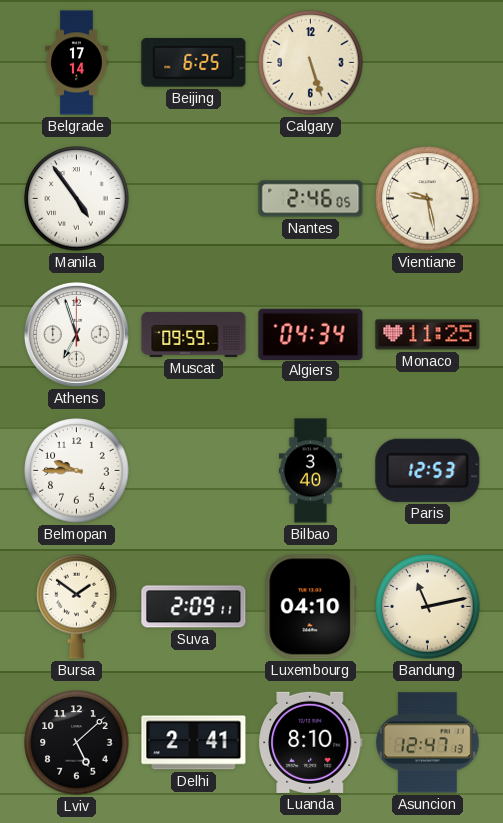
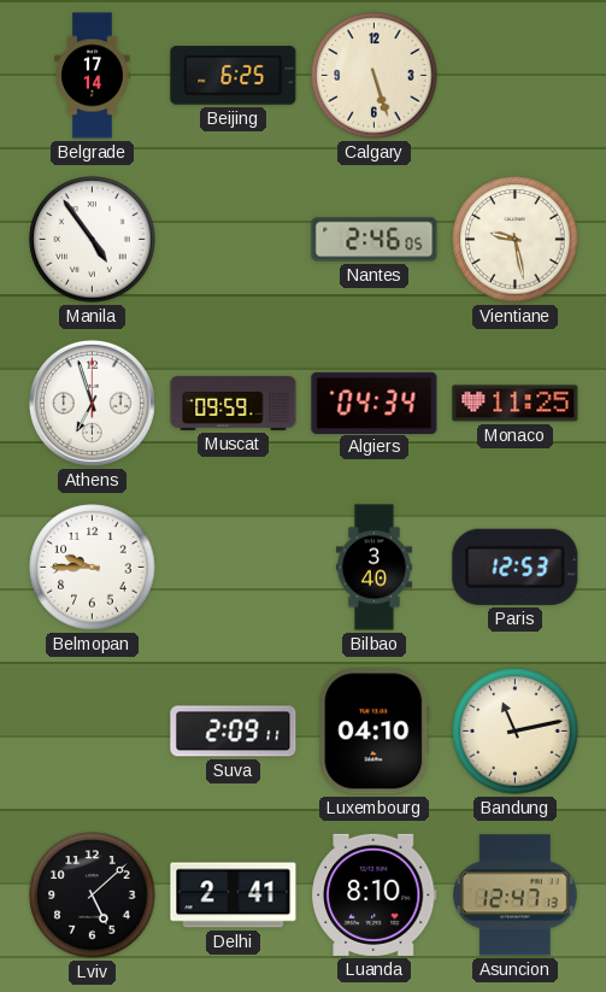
Bursa: 1:51 -> none
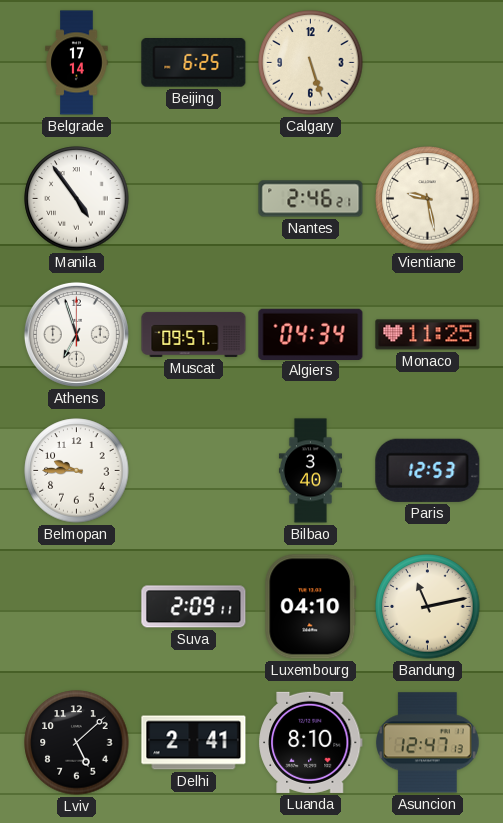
Nantes: 2:46:05 -> 2:46:21
Muscat: 09:59 -> 09:57
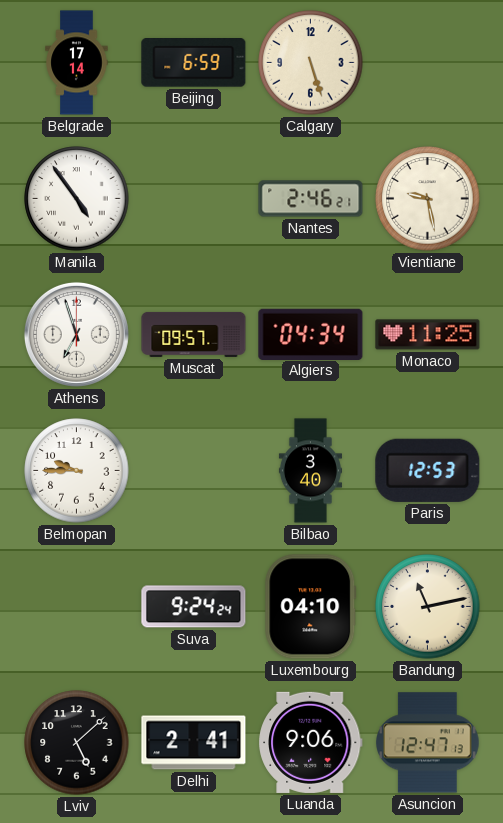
Beijing: 6:25 -> 6:59
Suva: 2:09 -> 9:24
Luanda: 8:10 -> 9:06
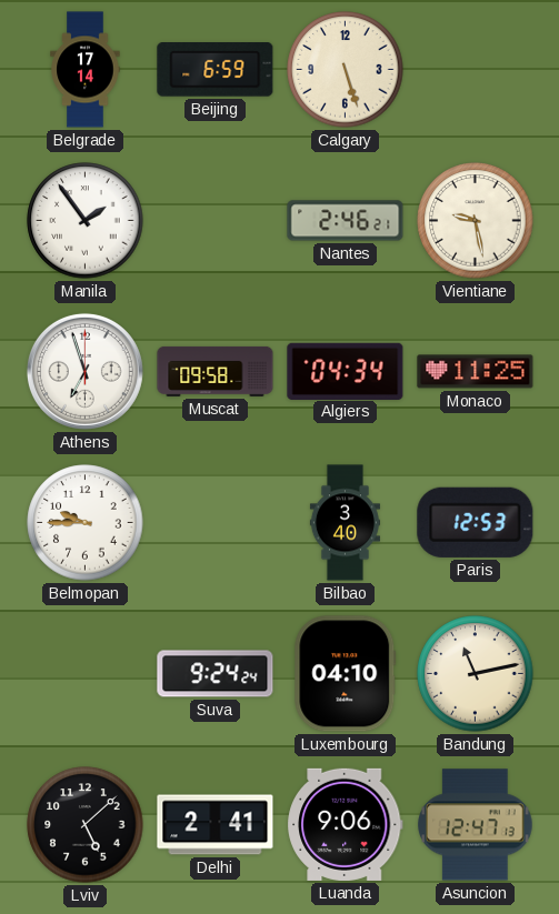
Manila: 4:54 -> 1:54
Muscat: 09:57 -> 09:58
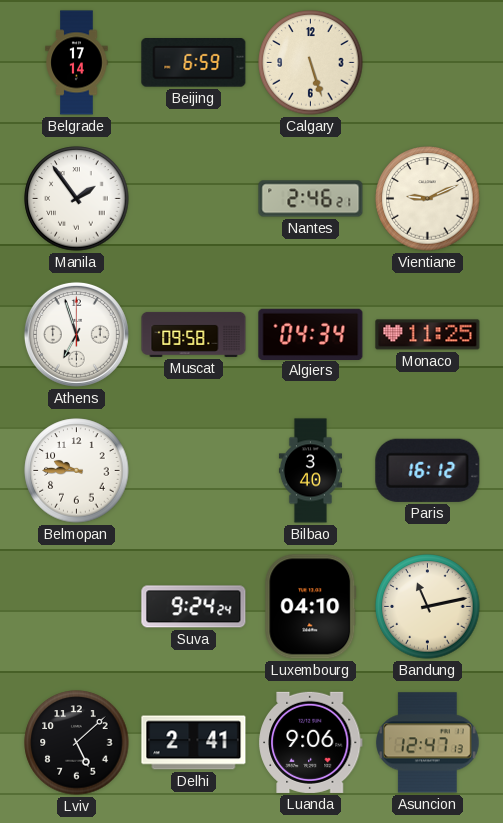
Vientiane: 9:28 -> 9:11
Paris: 12:53 -> 16:12
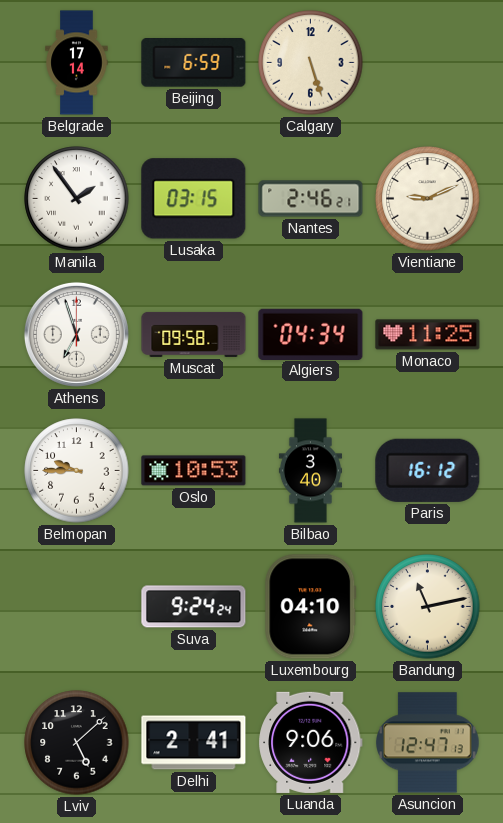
Lusaka: none -> 03:15
Oslo: none -> 10:53
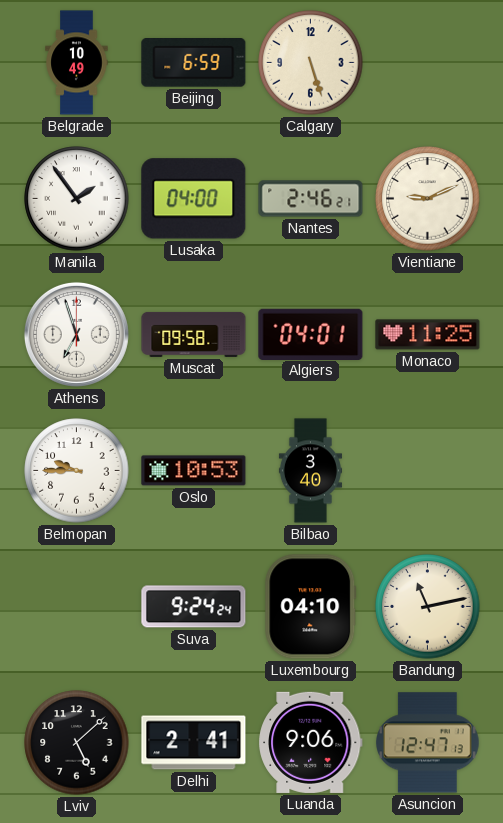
Belgrade: 17:14 -> 10:49
Lusaka: 03:15 -> 04:00
Algiers: 04:34 -> 04:01
Paris: 16:12 -> none
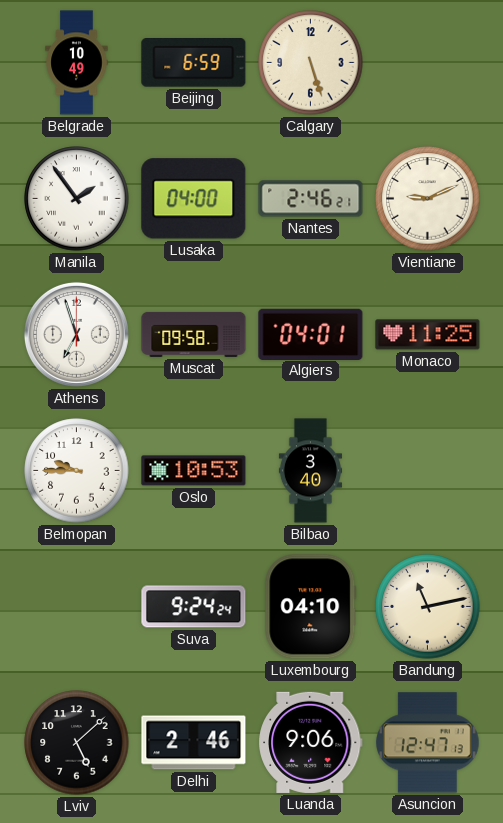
Delhi: 2:41 -> 2:46
